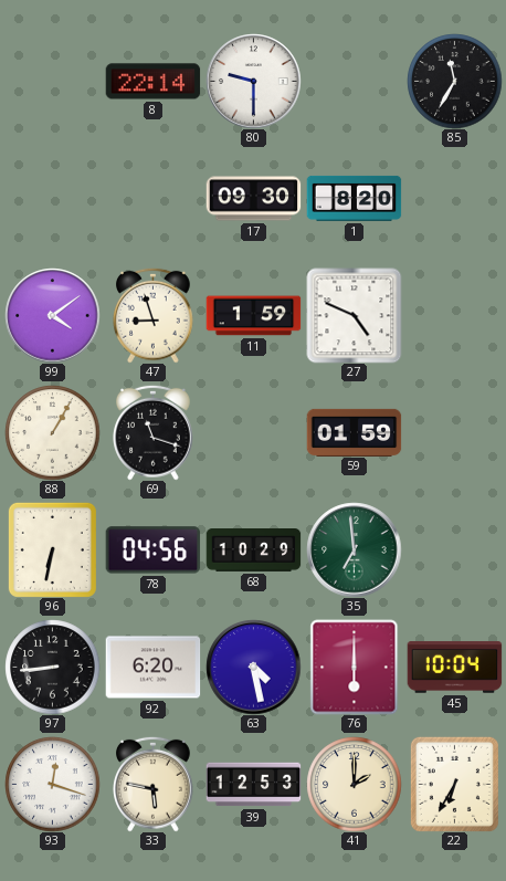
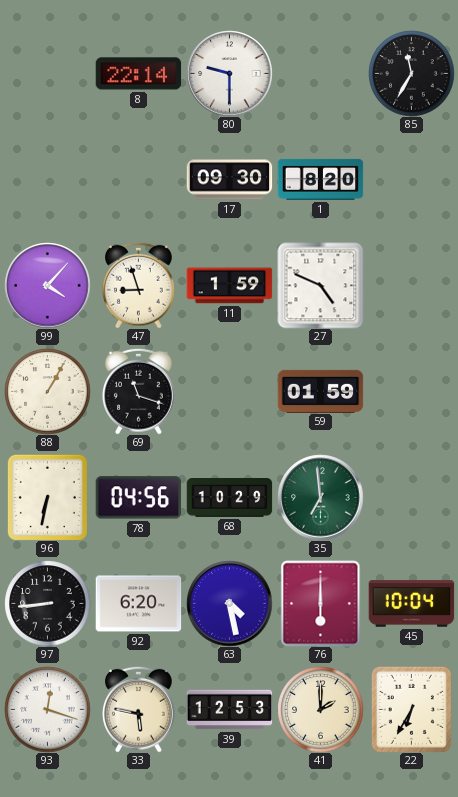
99: 4:09 -> 4:07
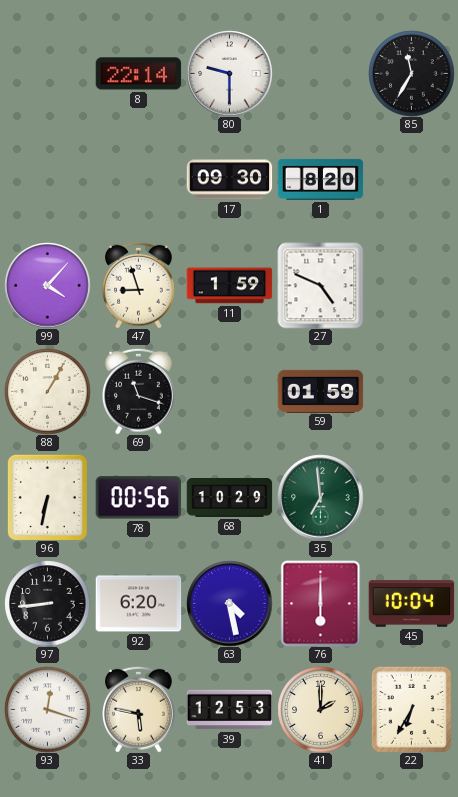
78: 04:56 -> 00:56
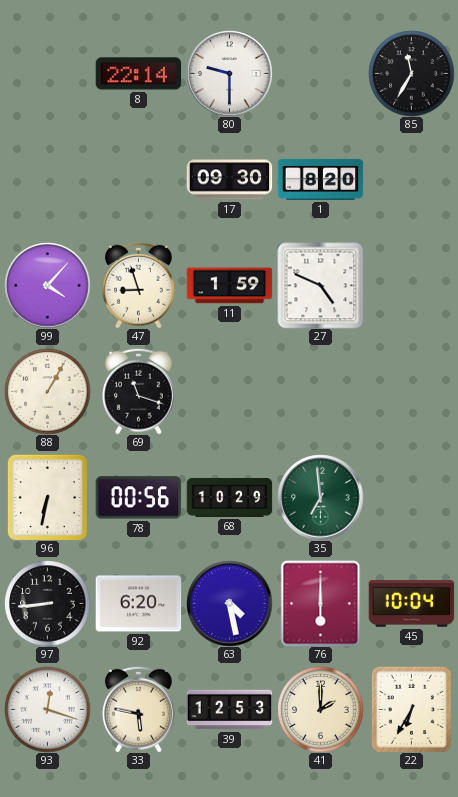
59: 01:59 -> none
